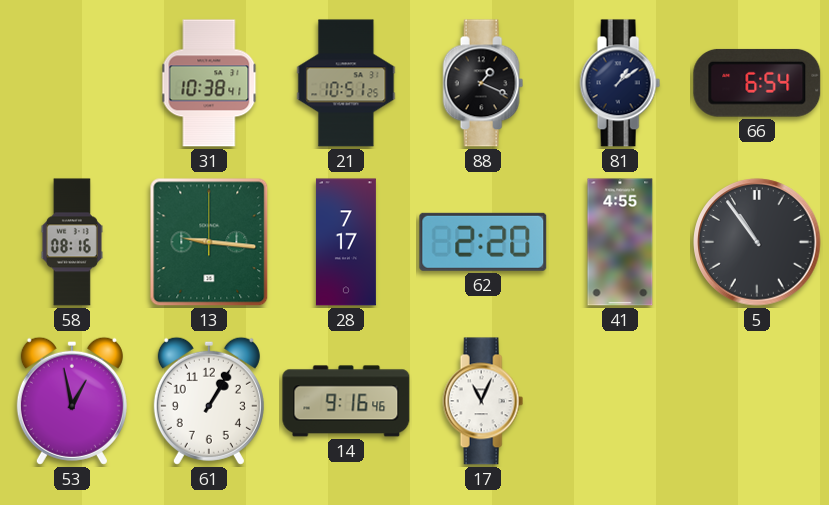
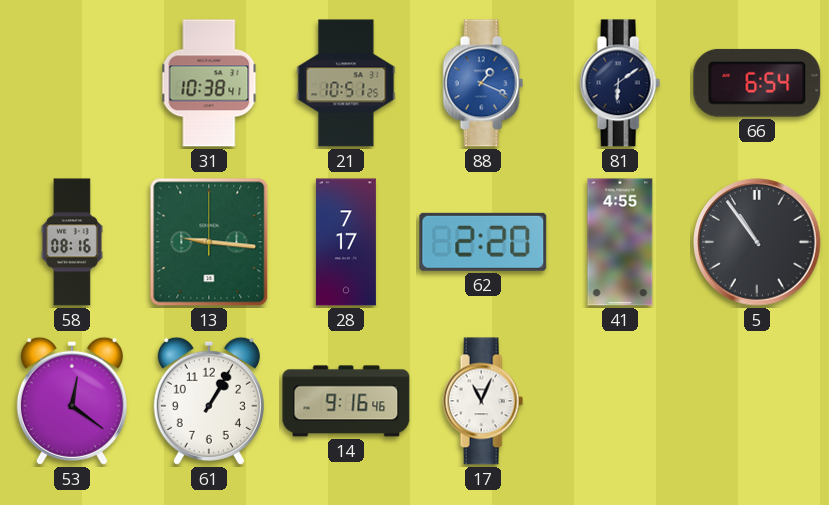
88 dial: black -> blue
81: 1:09 -> 6:09
53: 12:58 -> 12:21
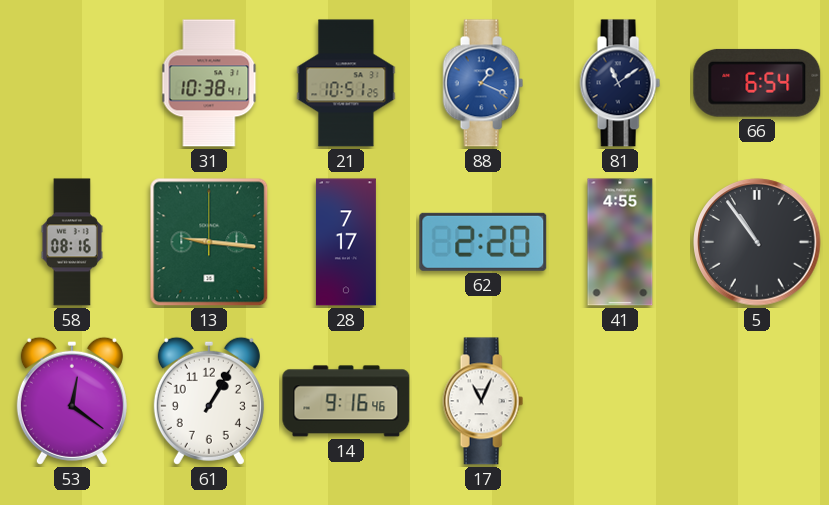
81: 6:09 -> 11:09
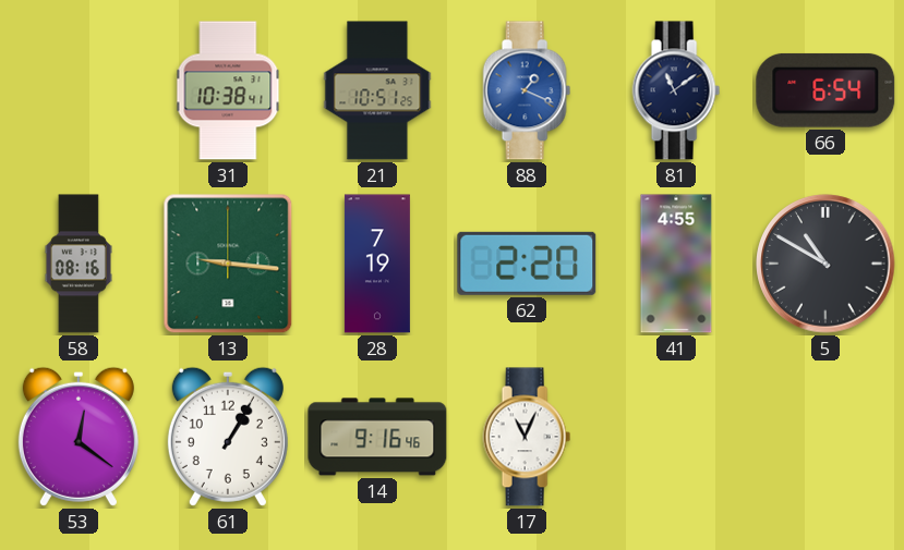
28: 7:17 -> 7:19
5: 10:54 -> 10:50
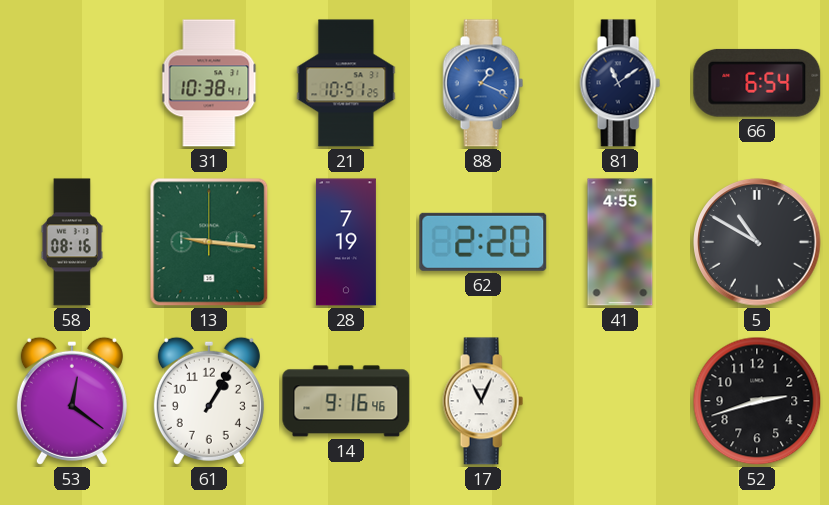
52: none -> 2:42
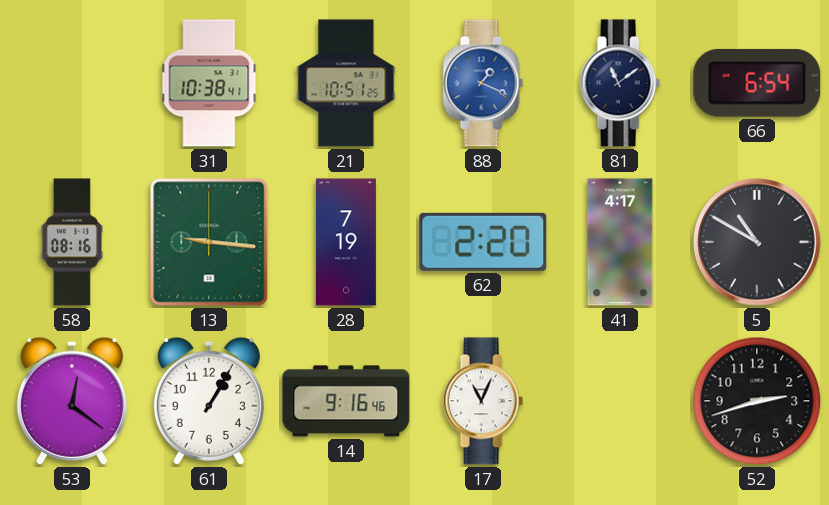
41: 4:55 -> 4:17
